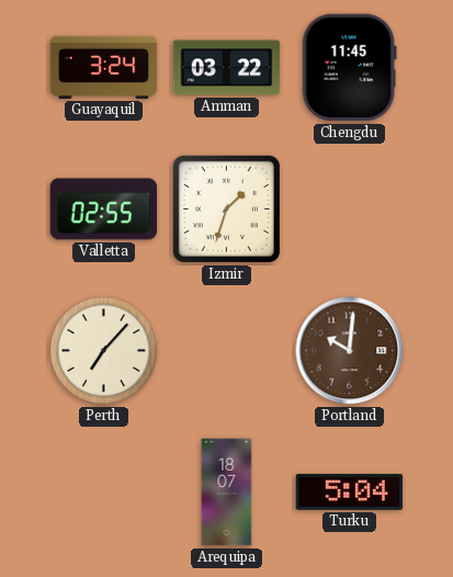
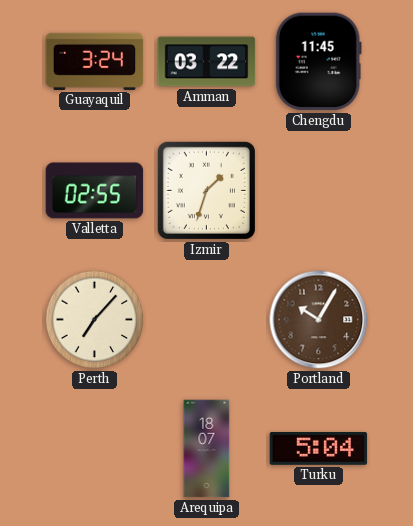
Portland: 10:01 -> 10:05
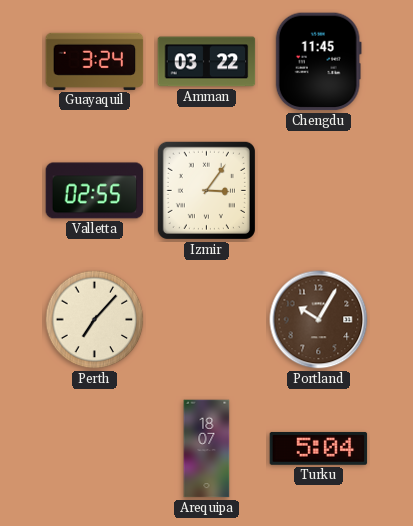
Izmir: 1:33 -> 3:06
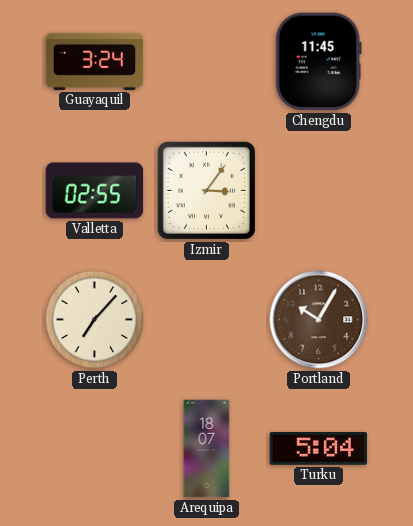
Amman: 03:22 -> none
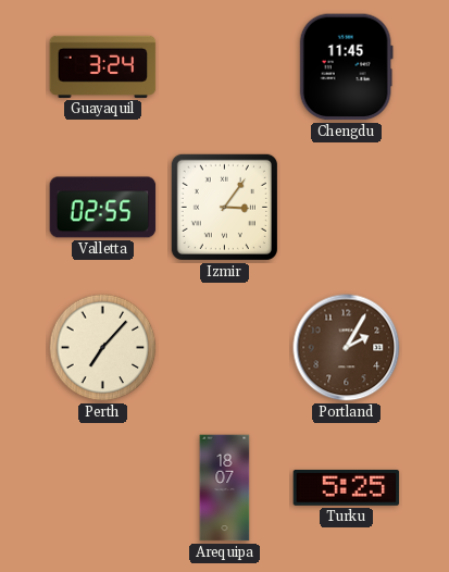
Portland: 10:05 -> 2:05
Turku: 5:04 -> 5:25
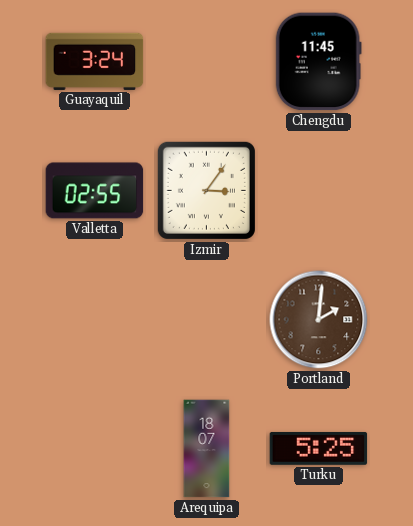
Perth: 7:07 -> none
Portland: 2:05 -> 2:01
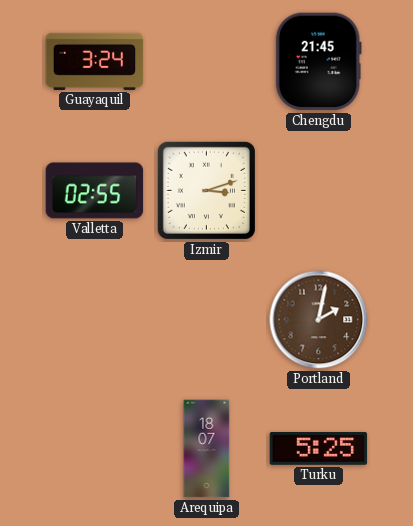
Chengdu: 11:45 -> 21:45
Izmir: 3:06 -> 3:12
Portland: 2:01 -> 2:02
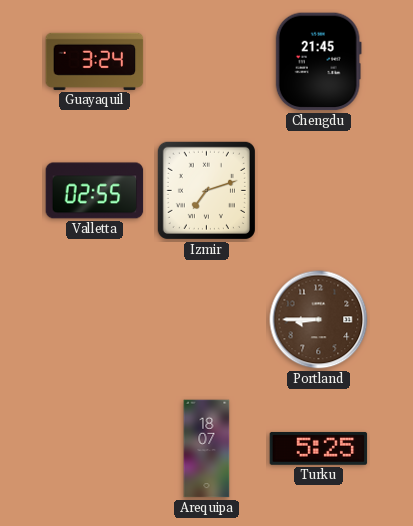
Izmir: 3:12 -> 7:12
Portland: 2:02 -> 8:45
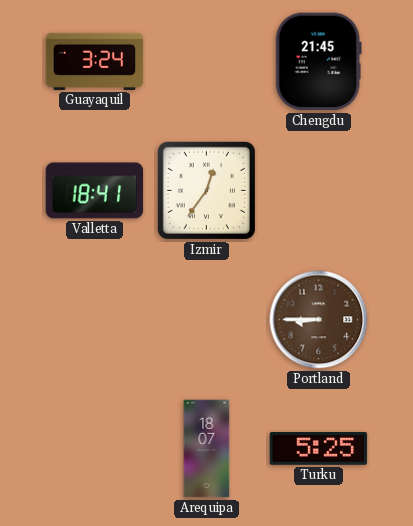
Valletta: 02:55 -> 18:41
Izmir: 7:12 -> 12:36
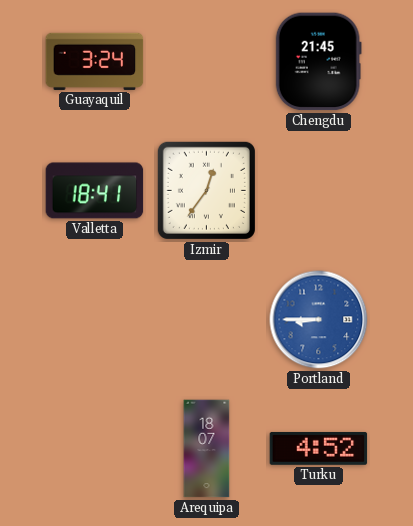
Portland dial: brown -> blue
Turku: 5:25 -> 4:52
